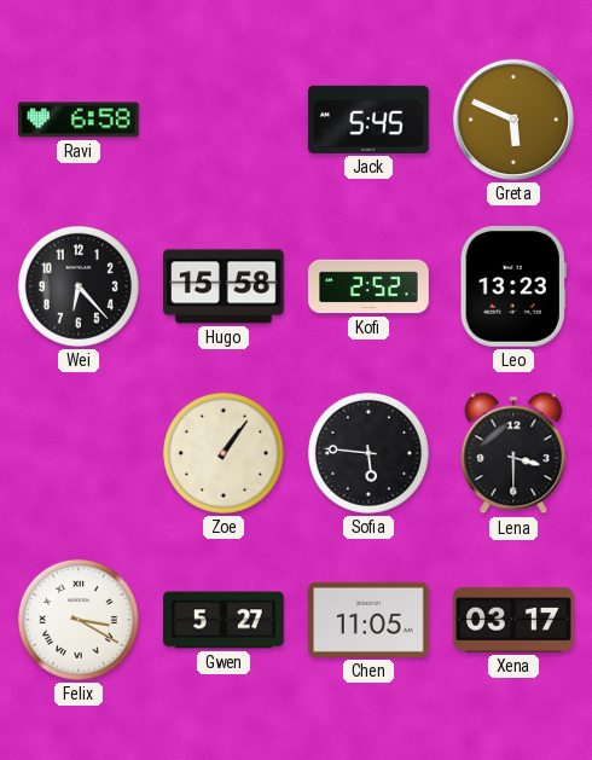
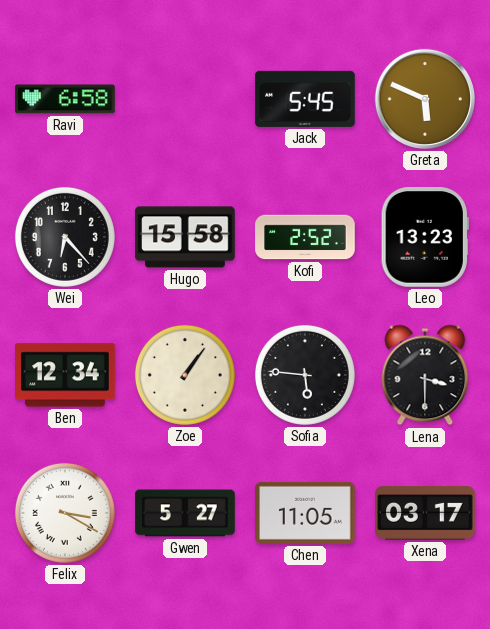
Ben: none -> 12:34
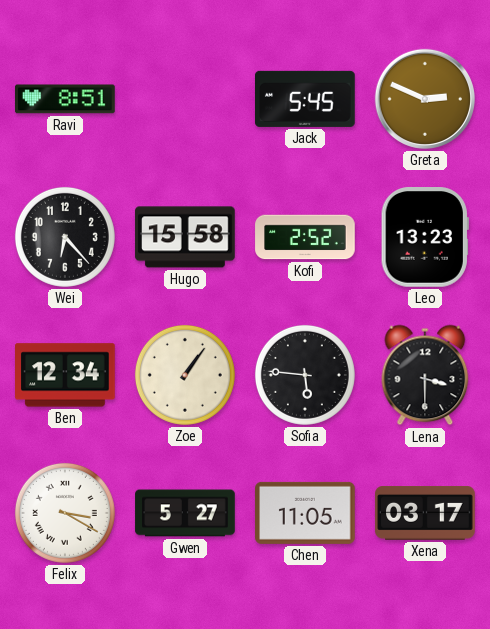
Ravi: 6:58 -> 8:51
Greta: 5:49 -> 2:49
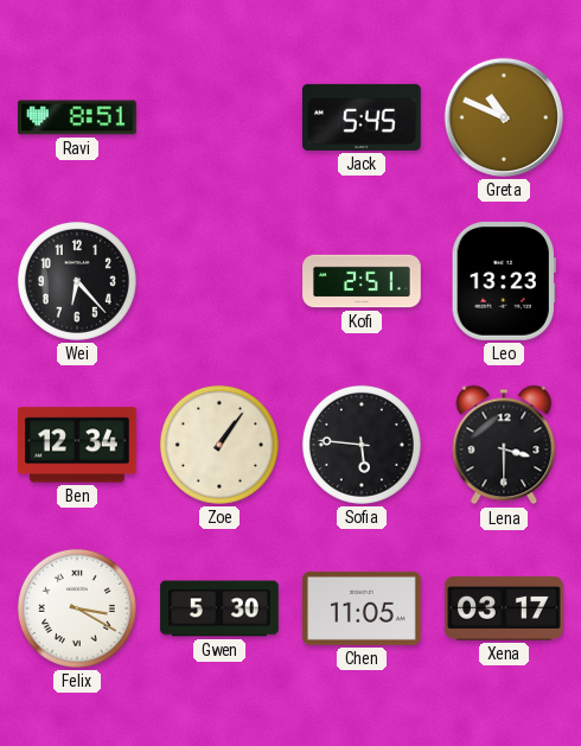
Greta: 2:49 -> 10:49
Hugo: 15:58 -> none
Kofi: 2:52 -> 2:51
Gwen: 5:27 -> 5:30
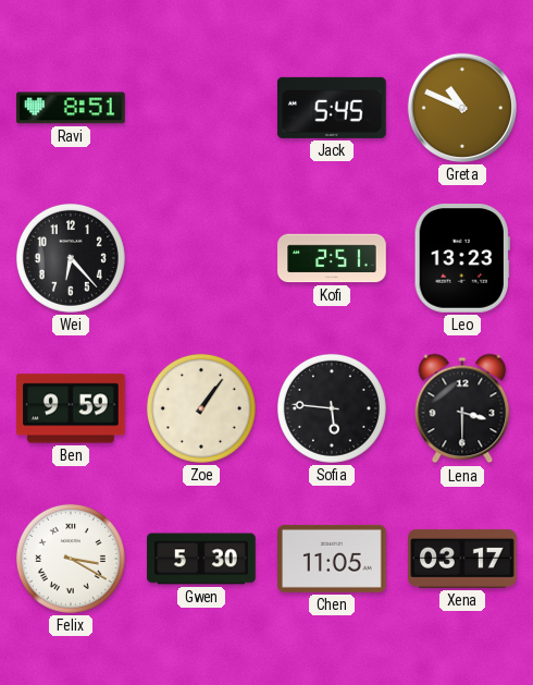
Ben: 12:34 -> 9:59
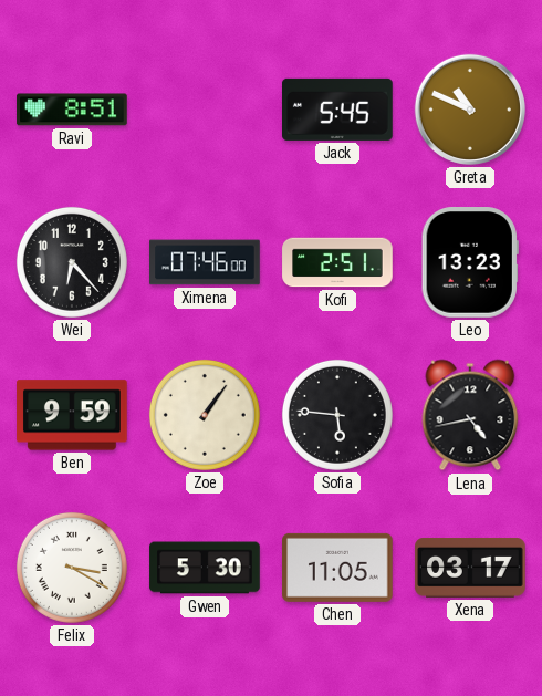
Ximena: none -> 07:46
Lena: 3:30 -> 4:43
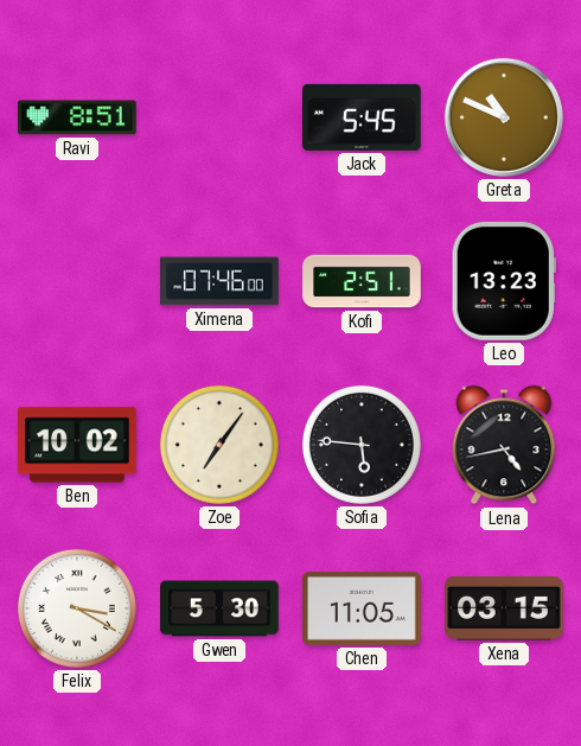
Wei: 6:23 -> none
Ben: 9:59 -> 10:02
Zoe: 1:06 -> 7:06
Xena: 03:17 -> 03:15
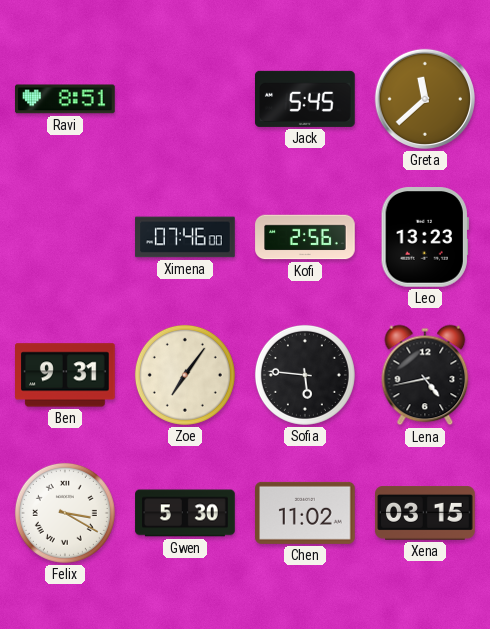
Greta: 10:49 -> 11:38
Kofi: 2:51 -> 2:56
Ben: 10:02 -> 9:31
Chen: 11:05 -> 11:02
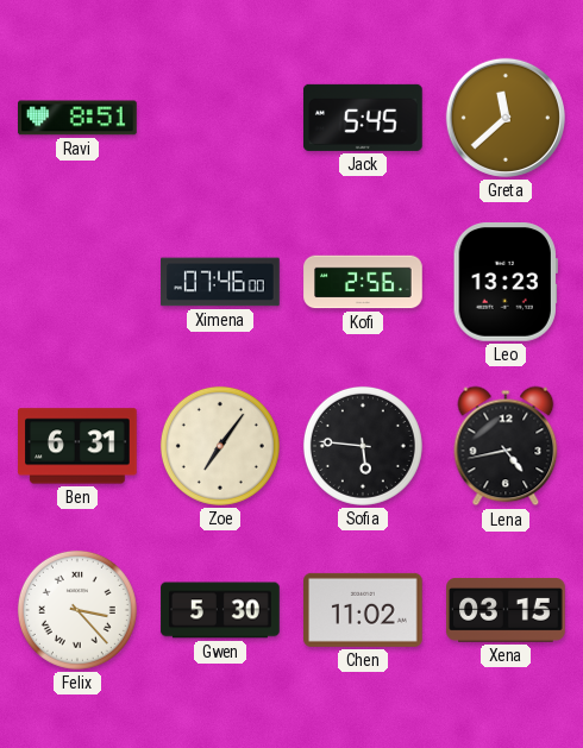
Ben: 9:31 -> 6:31
Felix: 3:20 -> 3:23
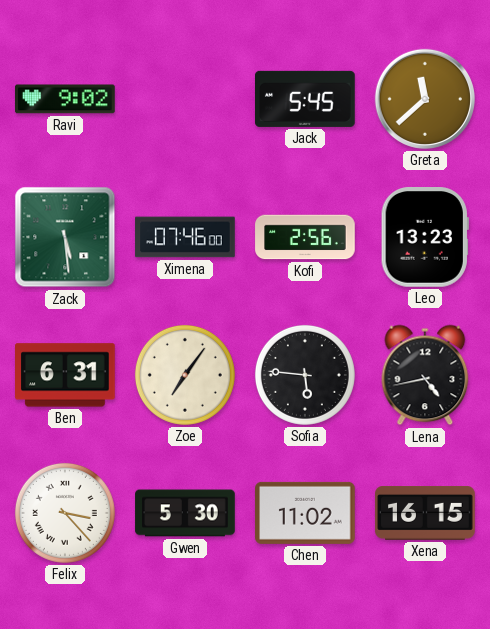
Ravi: 8:51 -> 9:02
Zack: none -> 5:29
Xena: 03:15 -> 16:15
